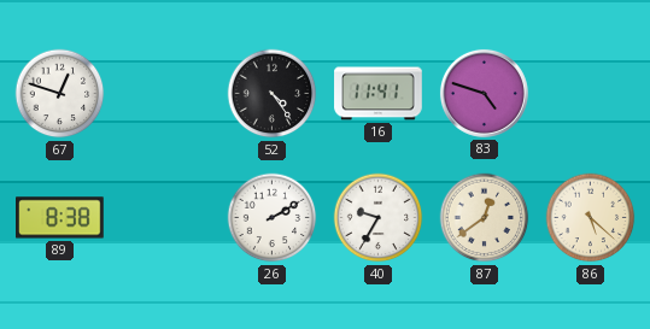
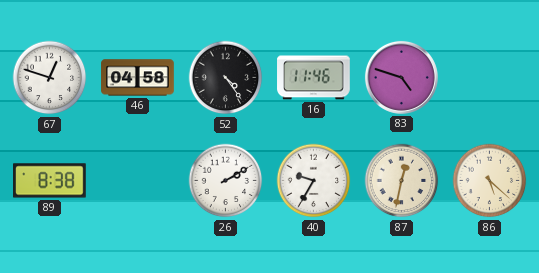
46: none -> 04:58
16: 11:41 -> 11:46
87: 12:39 -> 12:32
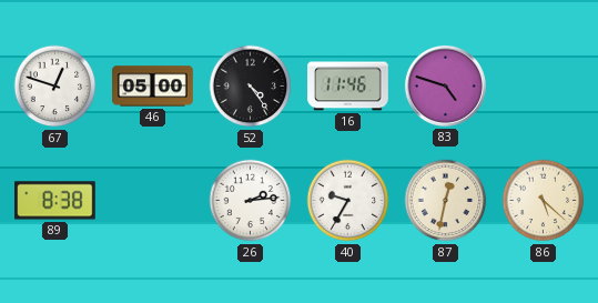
46: 04:58 -> 05:00
26: 2:10 -> 2:14
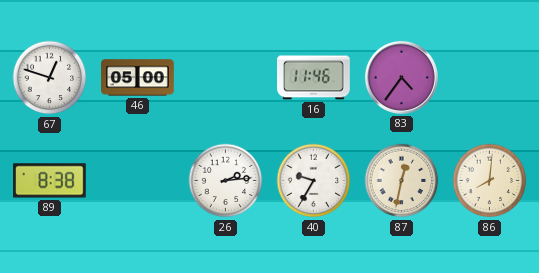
52: 4:24 -> none
83: 4:48 -> 4:36
86: 5:22 -> 8:01
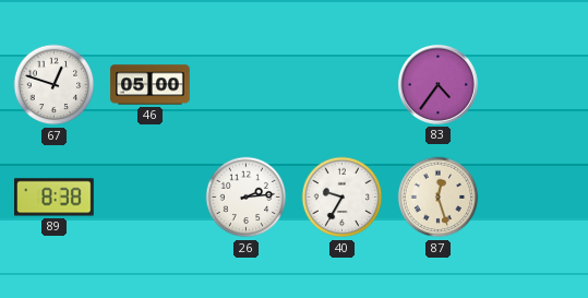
16: 11:46 -> none
87: 12:32 -> 12:27
86: 8:01 -> none
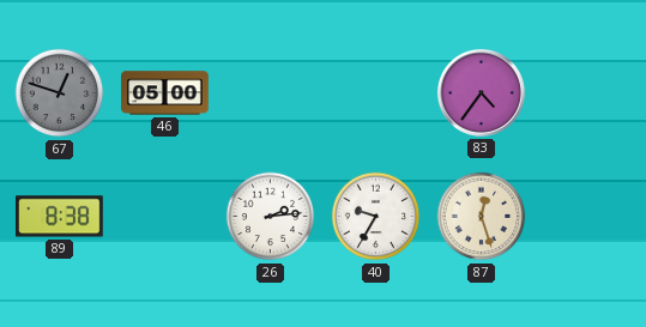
67 dial: white -> grey
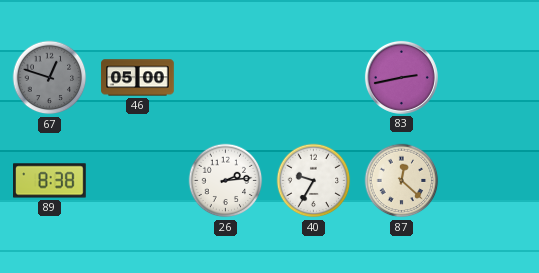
83: 4:36 -> 2:43
87: 12:27 -> 12:22
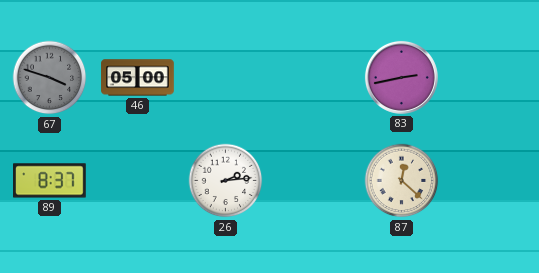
67: 12:48 -> 3:48
89: 8:38 -> 8:37
40: 9:35 -> none
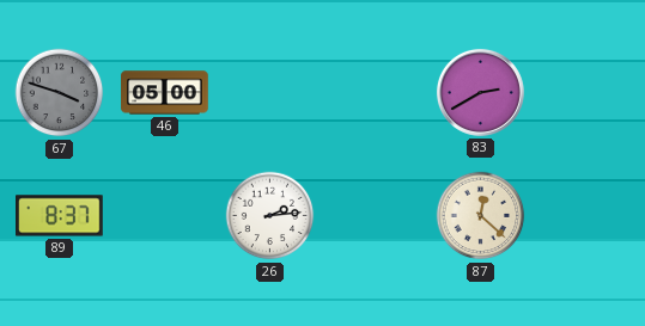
83: 2:43 -> 2:40
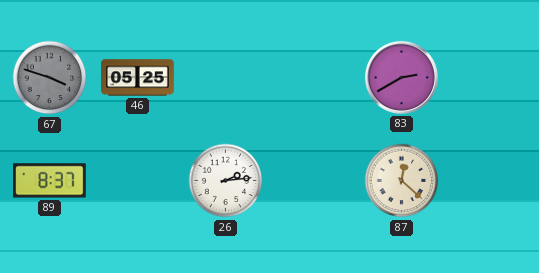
46: 05:00 -> 05:25
